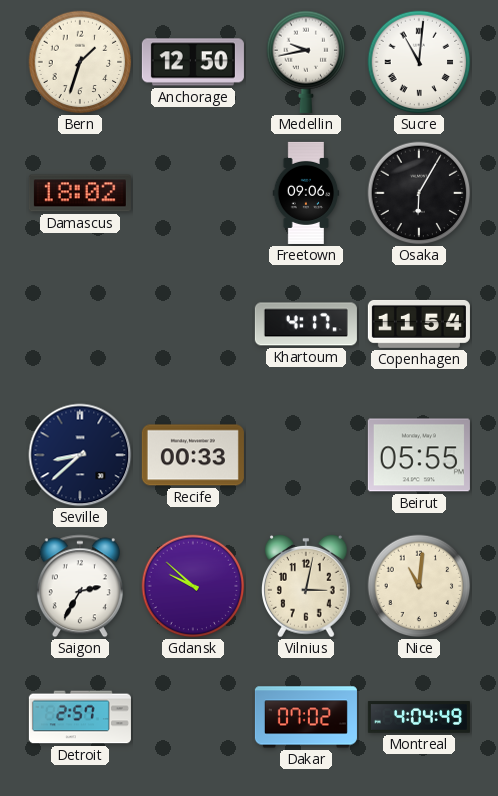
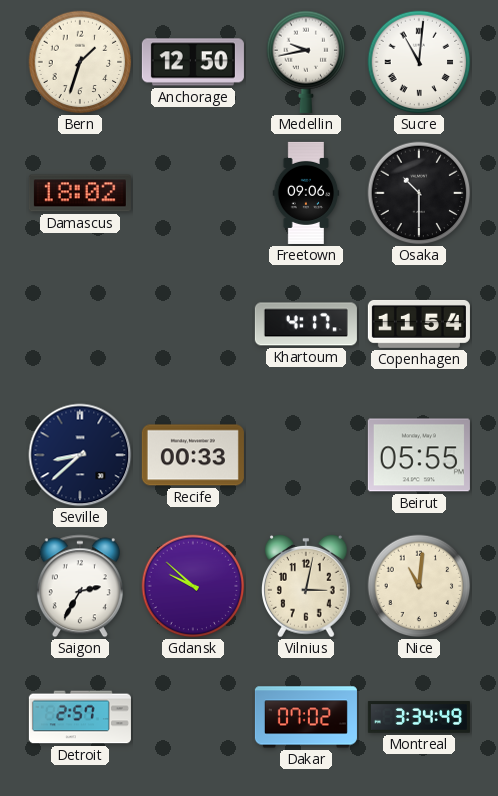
Osaka: 6:05 -> 10:30
Montreal: 4:04 -> 3:34
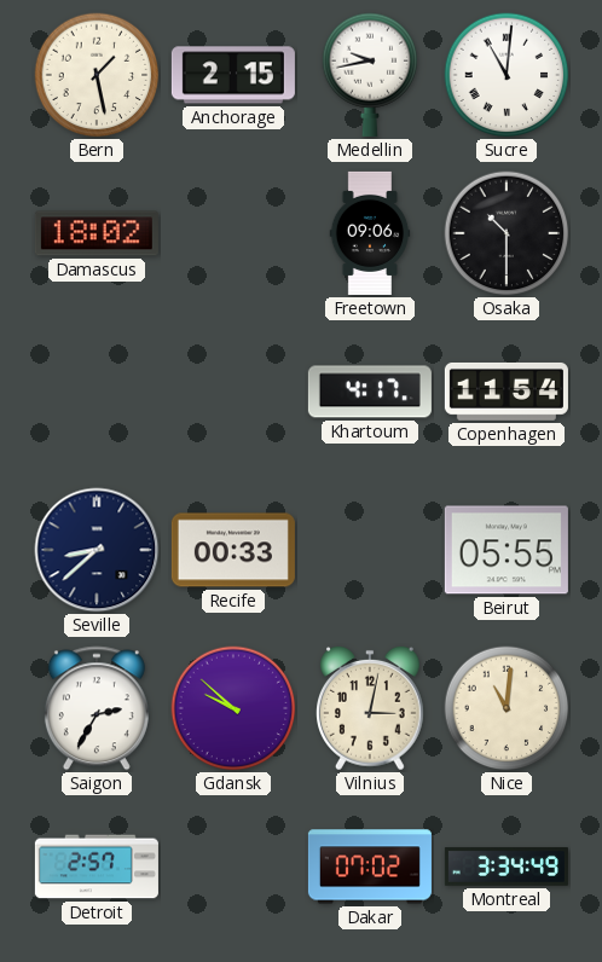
Bern: 1:33 -> 1:28
Anchorage: 12:50 -> 2:15
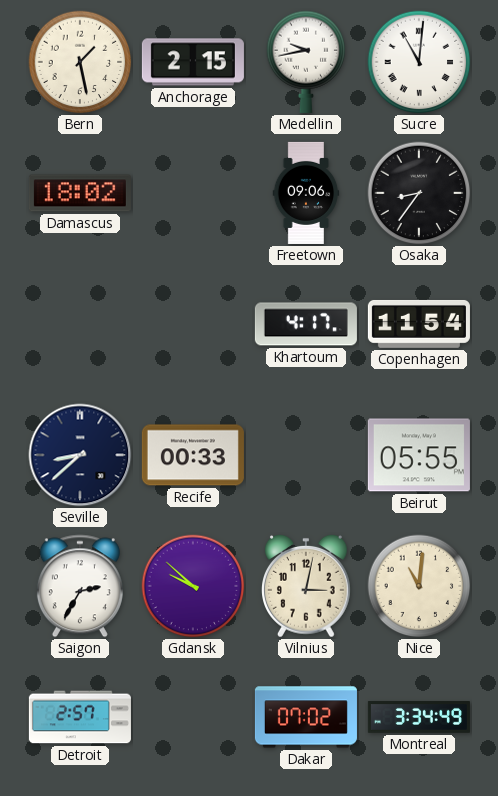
Osaka: 10:30 -> 8:36
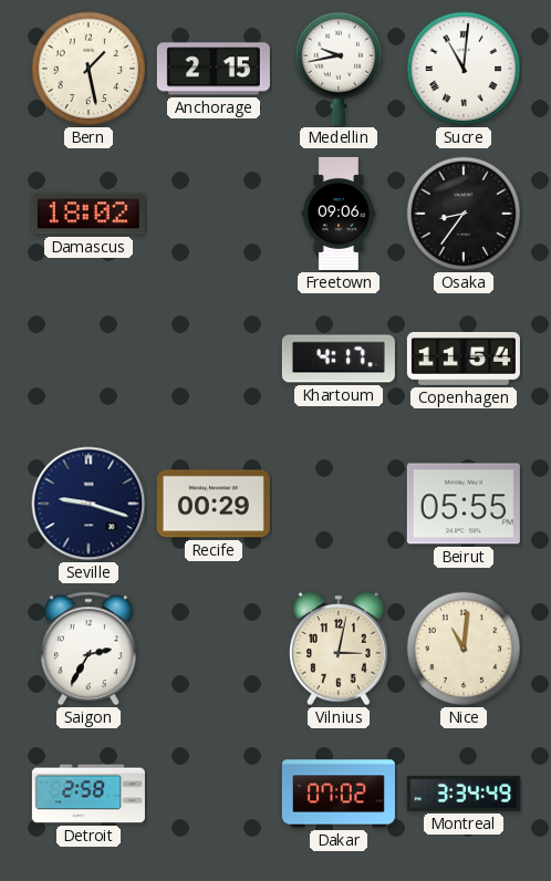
Seville: 8:38 -> 9:18
Recife: 00:33 -> 00:29
Gdansk: 9:52 -> none
Detroit: 2:57 -> 2:58
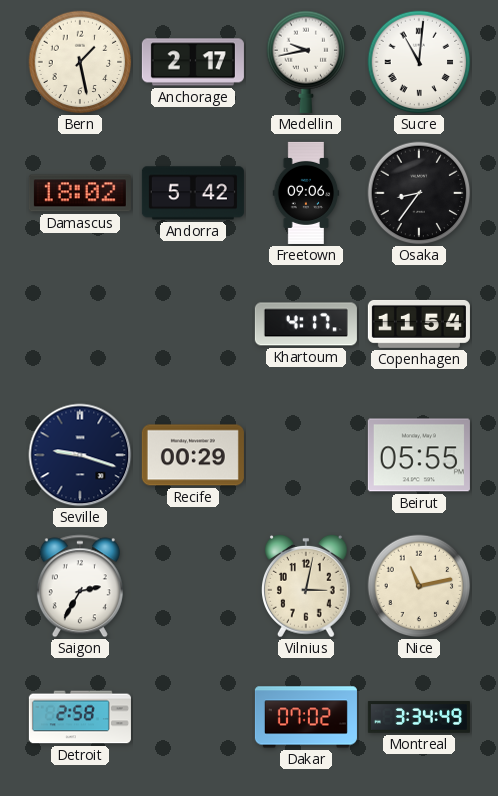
Anchorage: 2:15 -> 2:17
Andorra: none -> 5:42
Nice: 11:01 -> 11:13
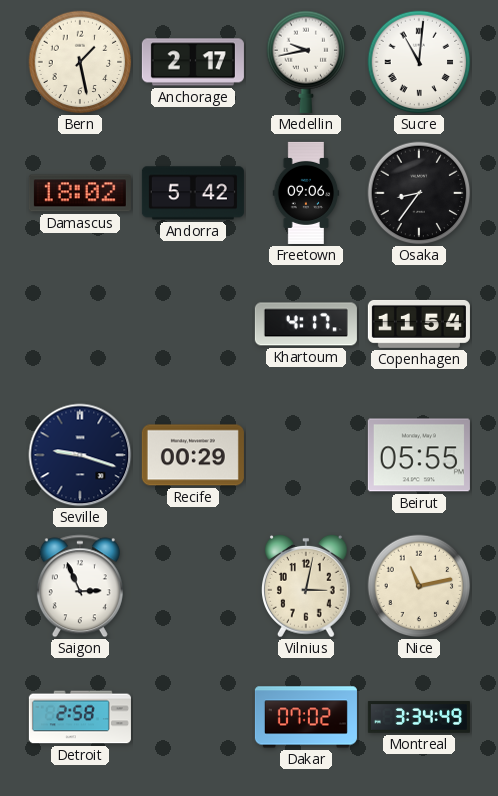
Saigon: 2:35 -> 2:56
